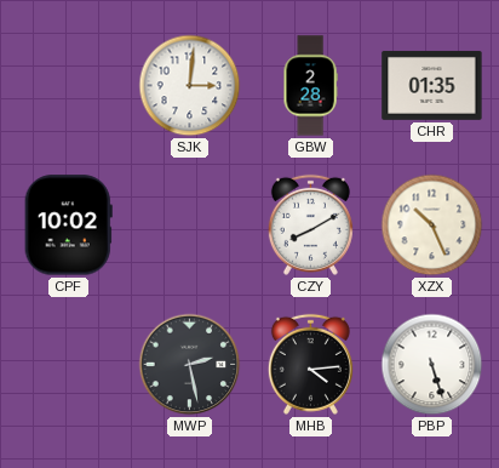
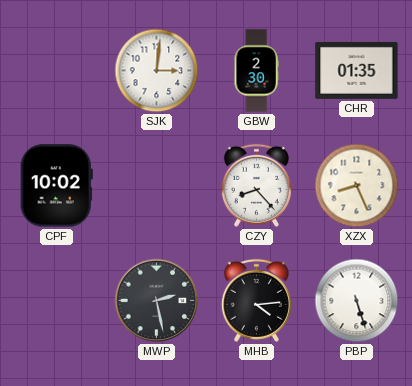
GBW: 2:28 -> 2:30
CZY: 8:10 -> 8:23
XZX: 10:26 -> 8:26
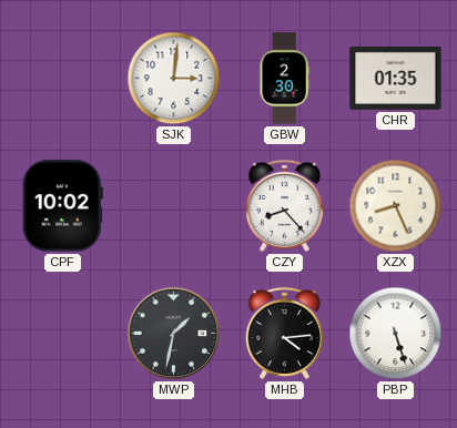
MWP: 2:28 -> 1:32
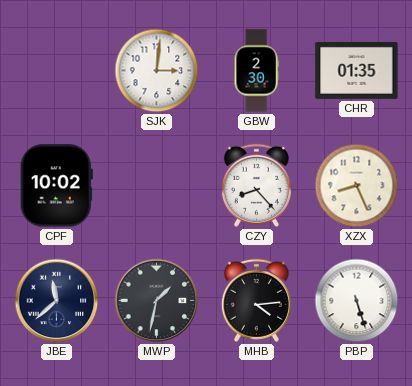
JBE: none -> 11:38
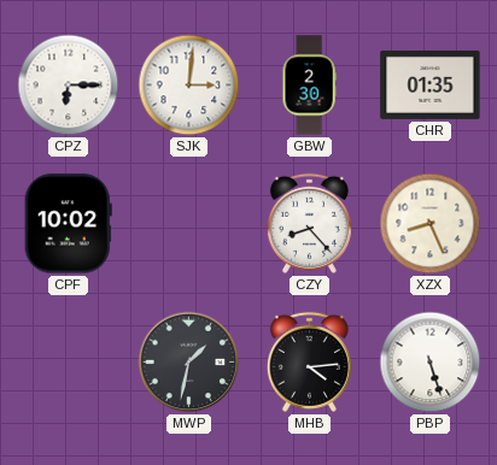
CPZ: none -> 6:15
JBE: 11:38 -> none
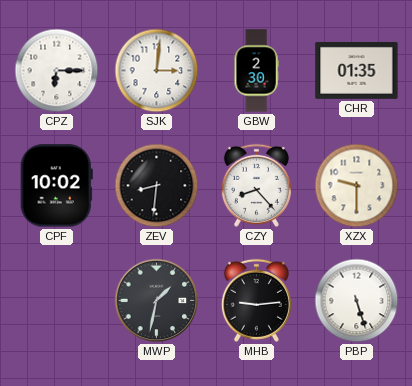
ZEV: none -> 8:31
XZX: 8:26 -> 9:30
MHB: 4:14 -> 9:14
